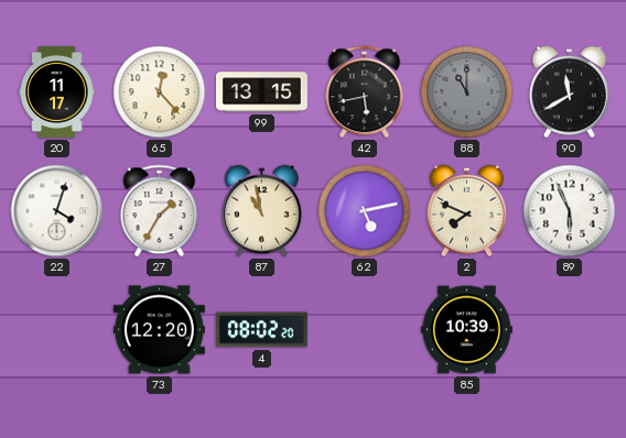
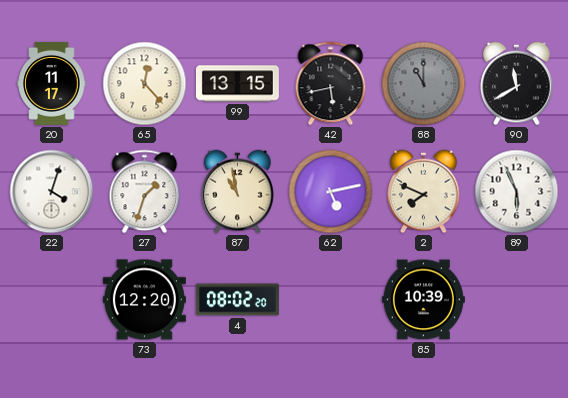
27: 1:35 -> 1:33
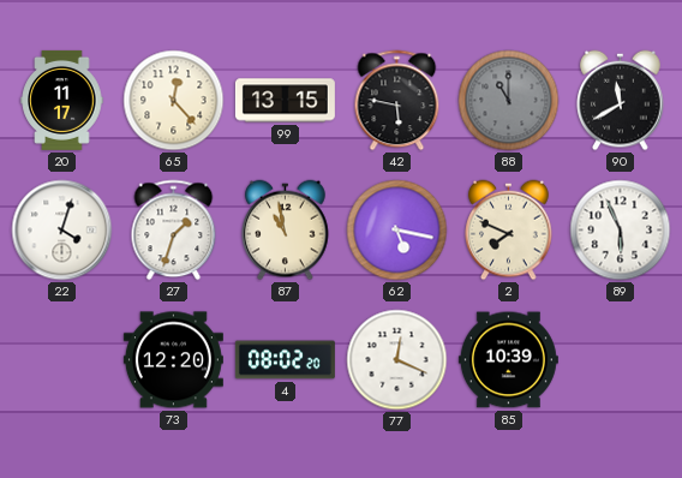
42: 5:43 -> 5:47
62: 5:13 -> 5:17
77: none -> 12:19
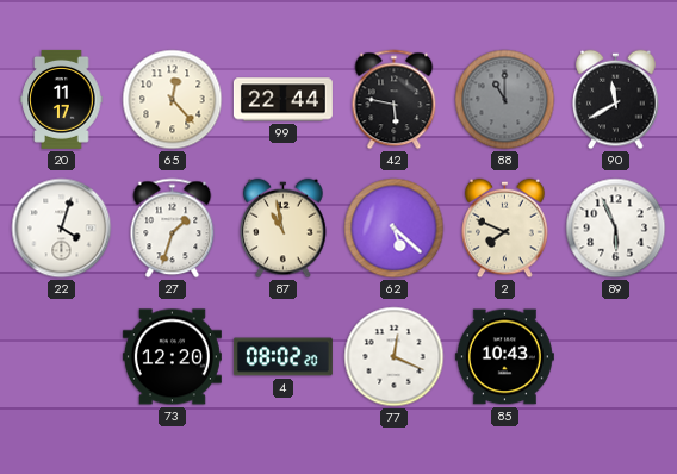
99: 13:15 -> 22:44
62: 5:17 -> 5:22
85: 10:39 -> 10:43
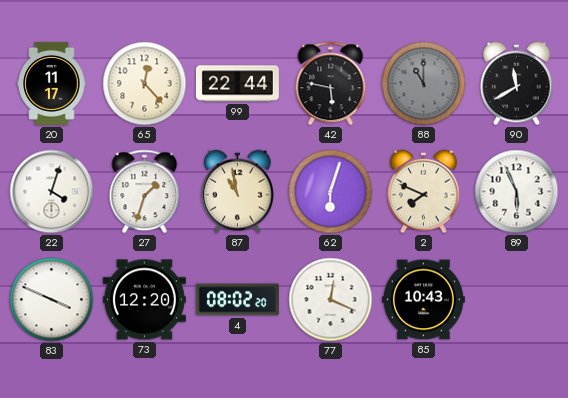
62: 5:22 -> 6:03
83: none -> 3:49
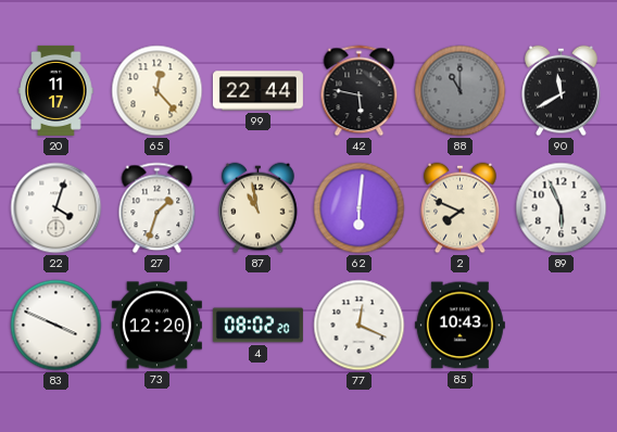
62: 6:03 -> 6:01
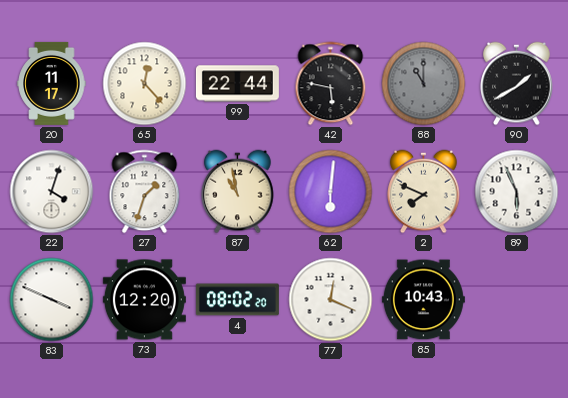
90: 11:40 -> 1:40
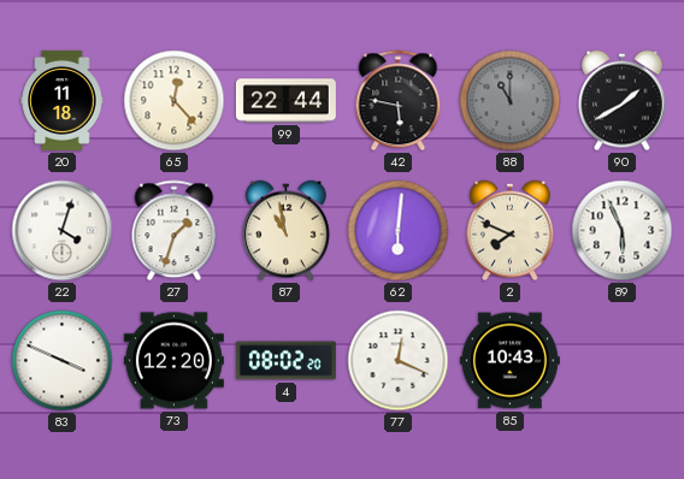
20: 11:17 -> 11:18
